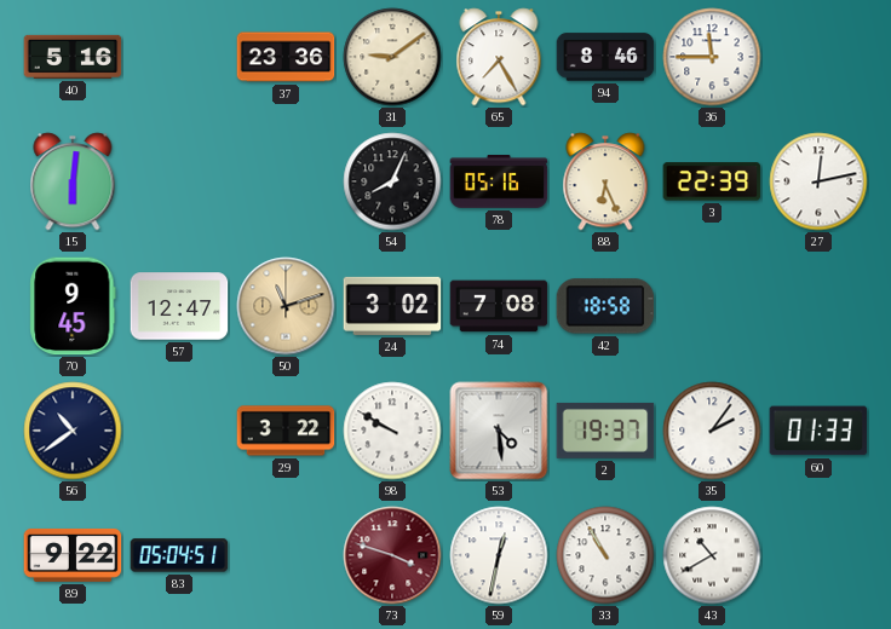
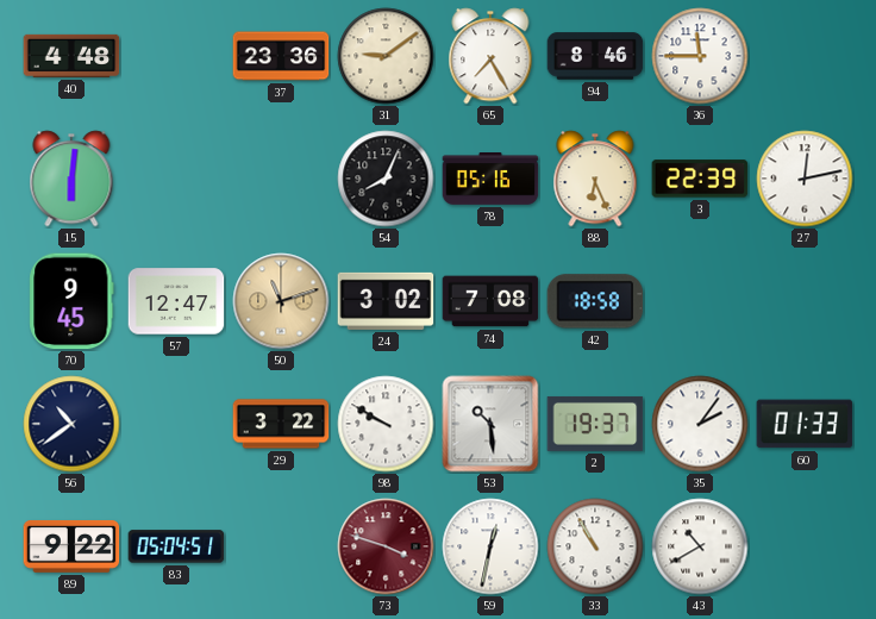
40: 5:16 -> 4:48
53: 4:29 -> 10:29
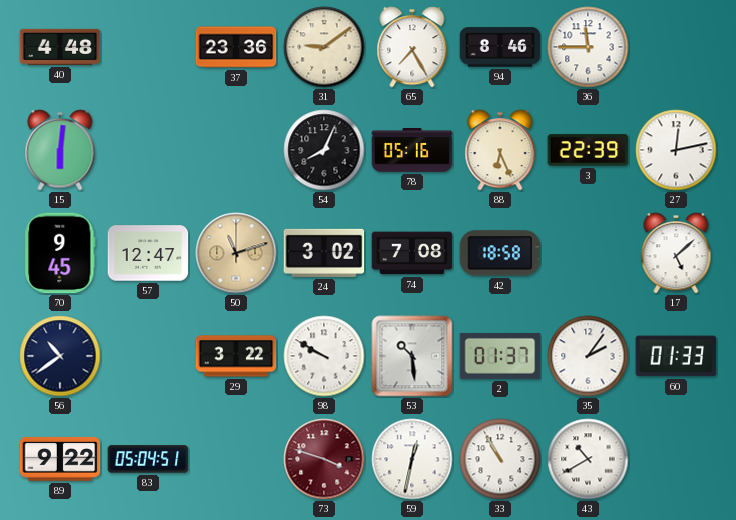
17: none -> 5:08
2: 19:37 -> 01:37
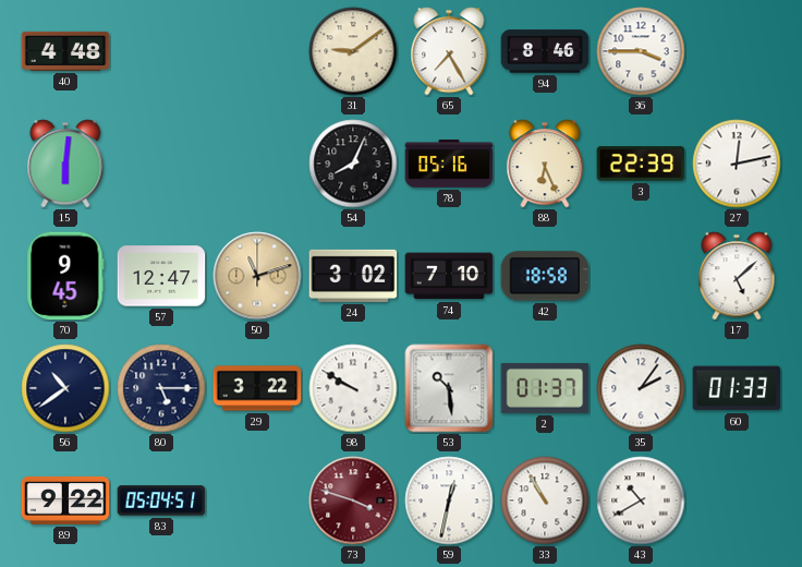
37: 23:36 -> none
36: 11:45 -> 3:45
74: 7:08 -> 7:10
80: none -> 5:15
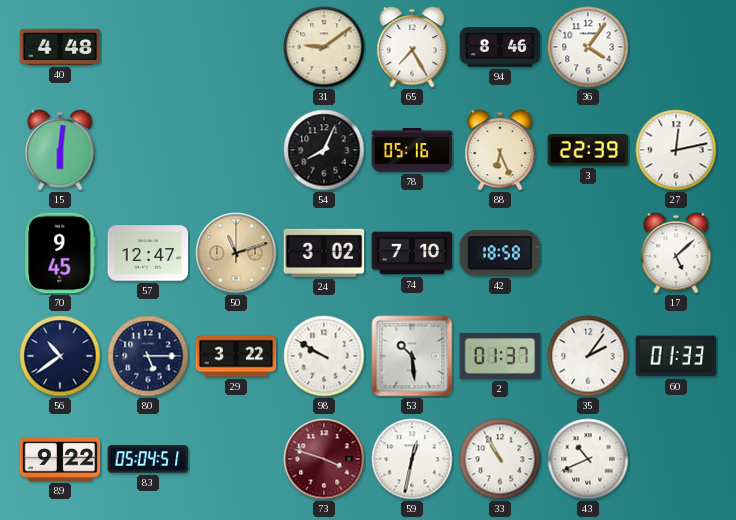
36: 3:45 -> 4:06
43: 10:40 -> 10:41
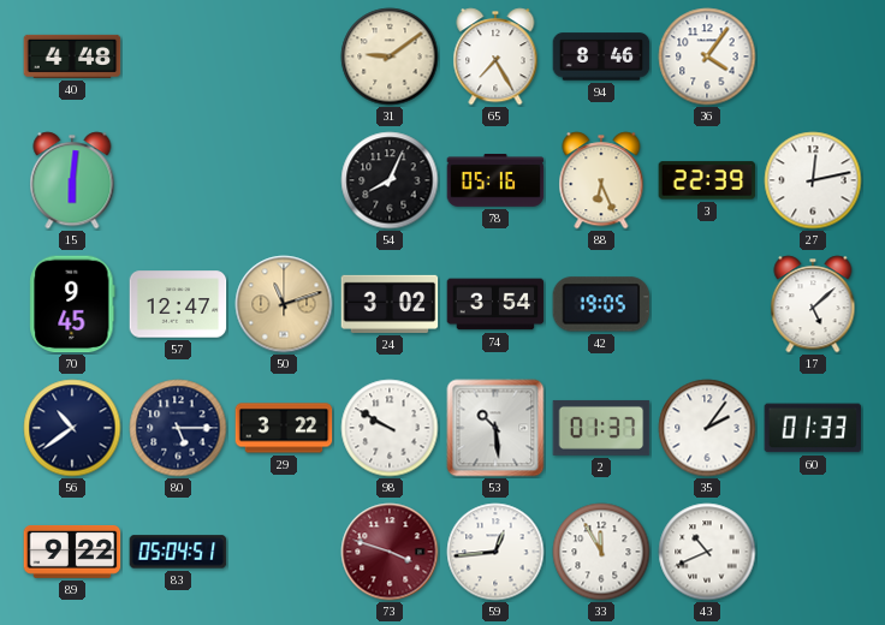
74: 7:10 -> 3:54
42: 18:58 -> 19:05
59: 12:32 -> 12:44
33: 10:55 -> 11:55
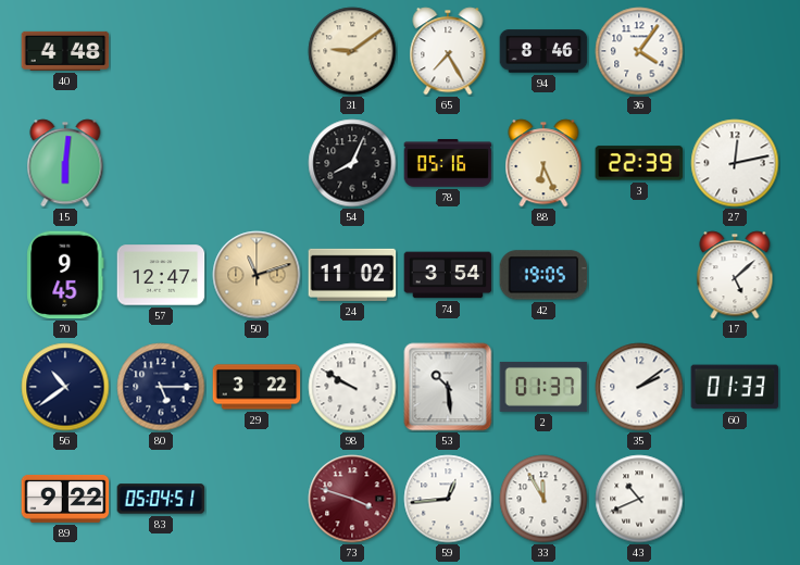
24: 3:02 -> 11:02
35: 2:06 -> 2:09
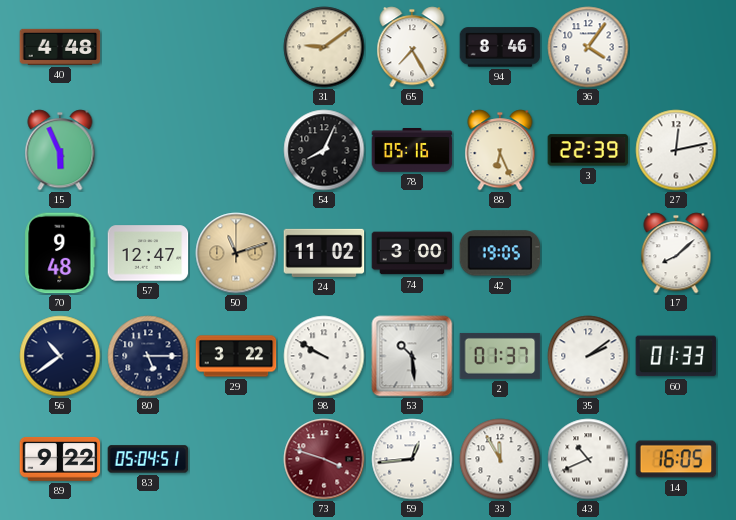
15: 6:01 -> 5:56
70: 9:45 -> 9:48
74: 3:54 -> 3:00
17: 5:08 -> 8:08
14: none -> 16:05
